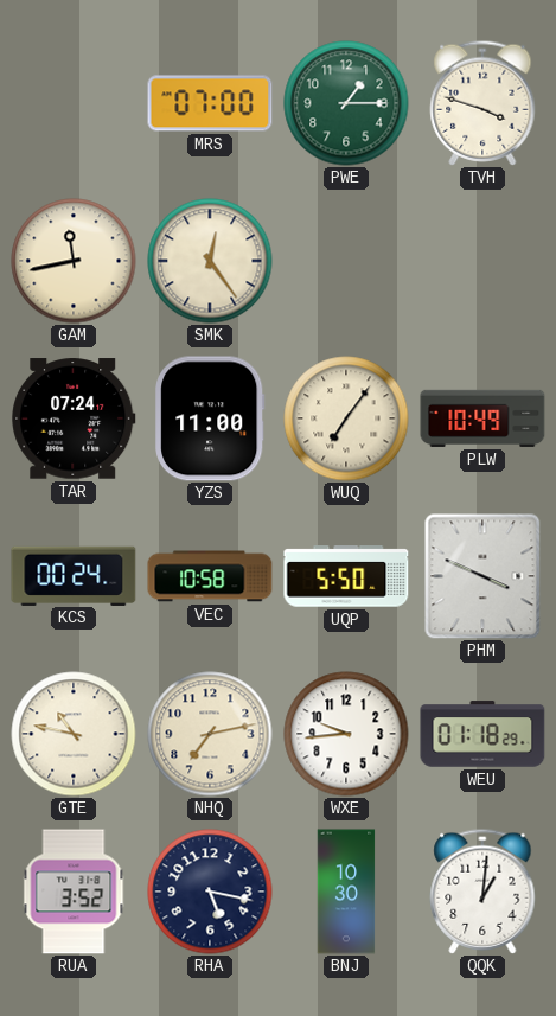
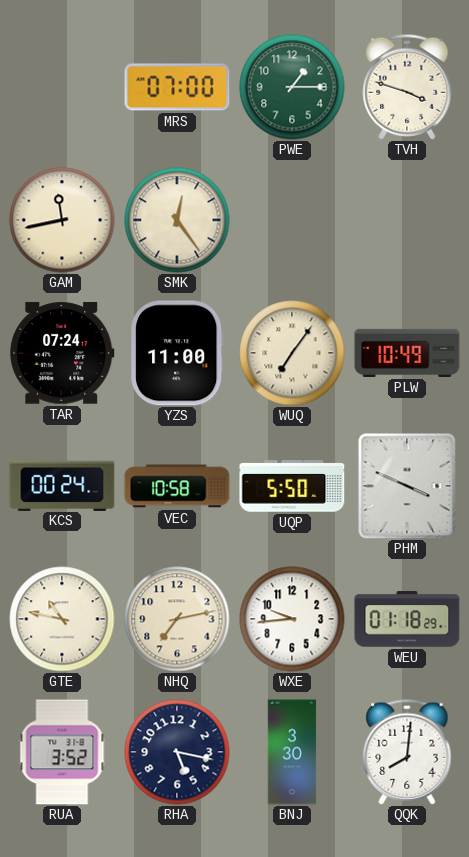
BNJ: 10:30 -> 3:30
QQK: 1:01 -> 8:01
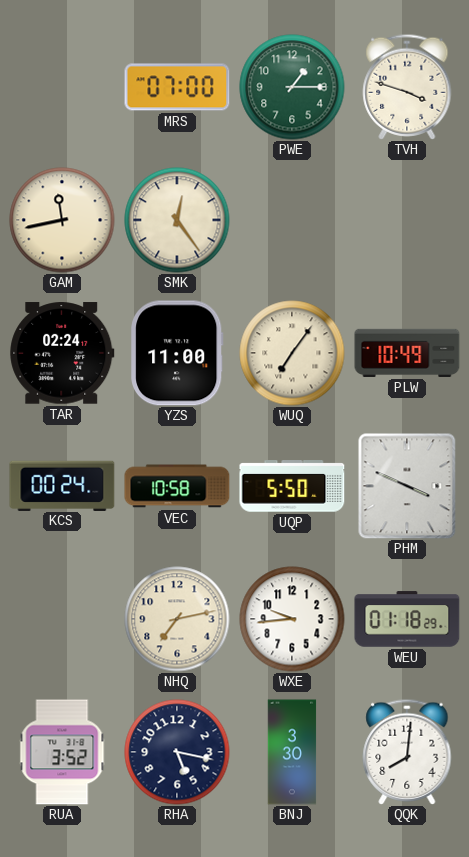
TAR: 07:24 -> 02:24
GTE: 10:47 -> none
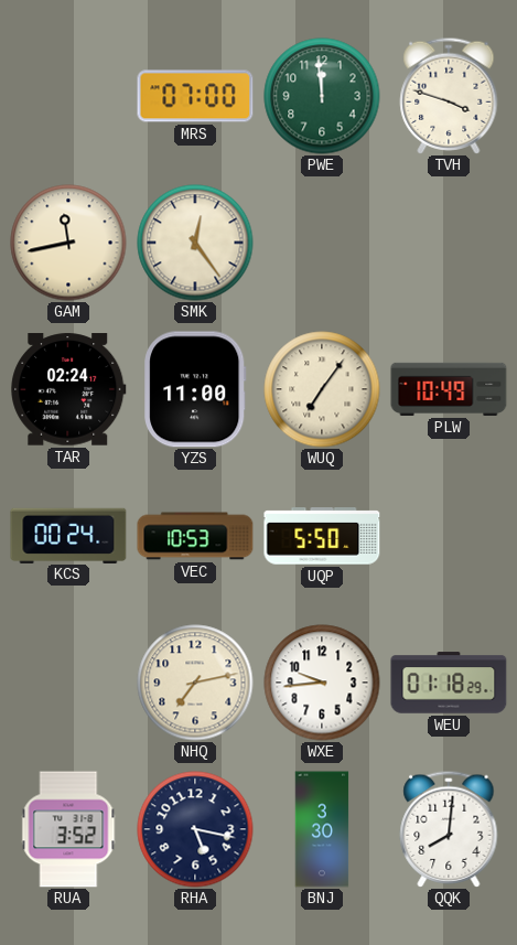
PWE: 1:15 -> 11:59
VEC: 10:58 -> 10:53
PHM: 3:49 -> none
